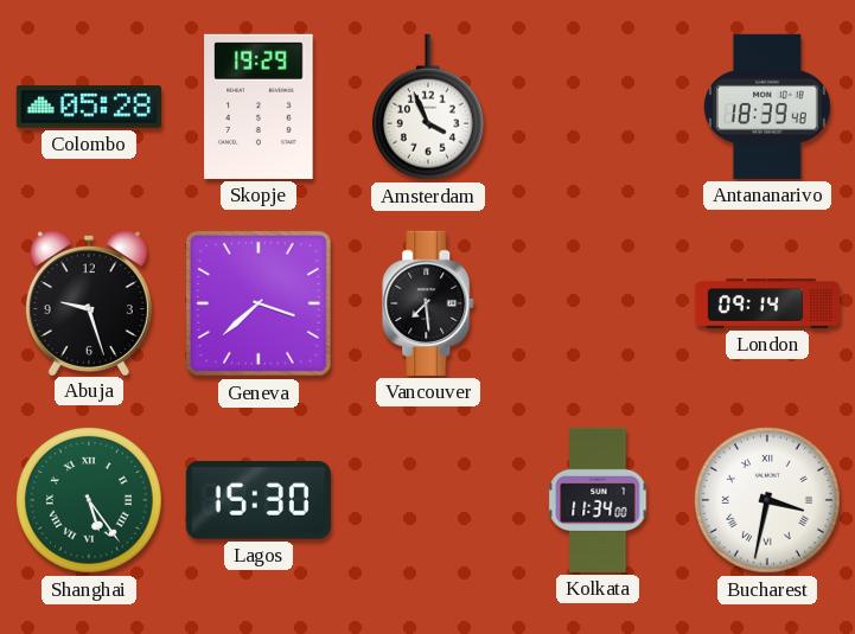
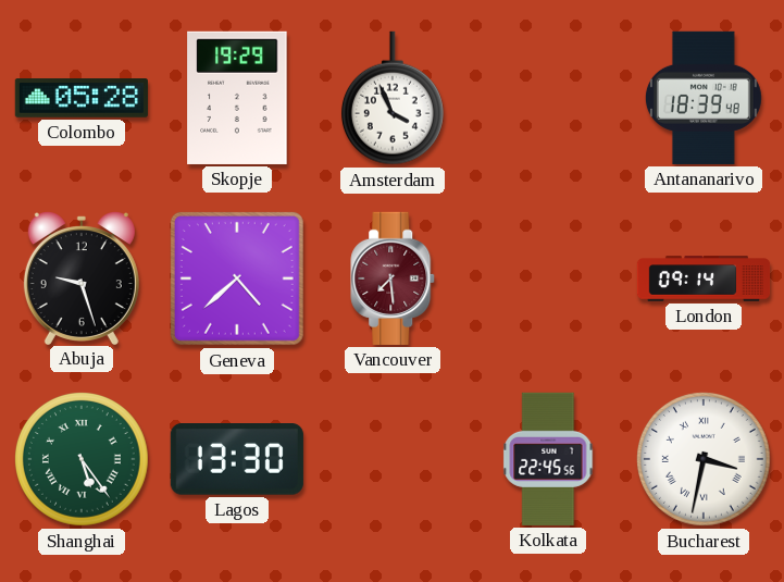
Geneva: 3:38 -> 4:38
Vancouver dial: black -> burgundy
Lagos: 15:30 -> 13:30
Kolkata: 11:34 -> 22:45
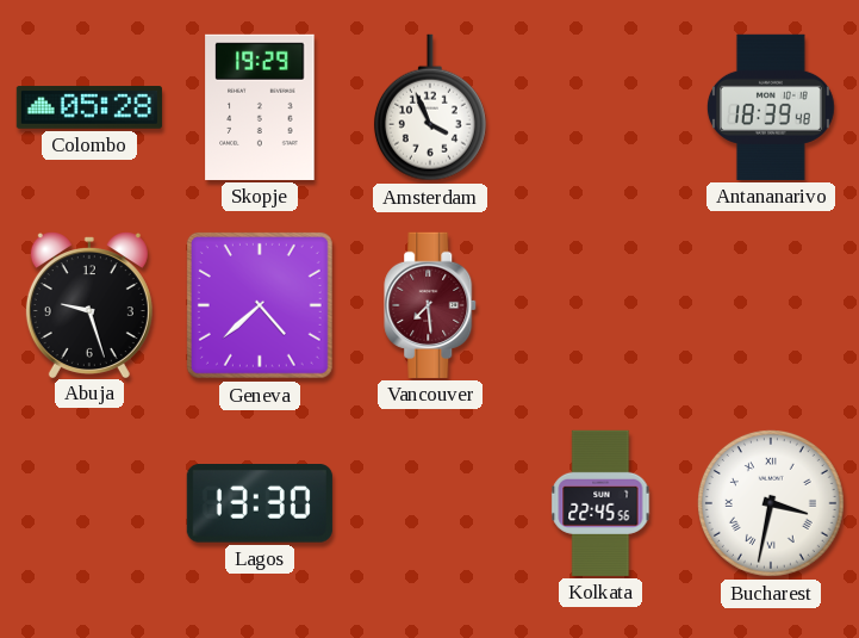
London: 09:14 -> none
Shanghai: 5:24 -> none
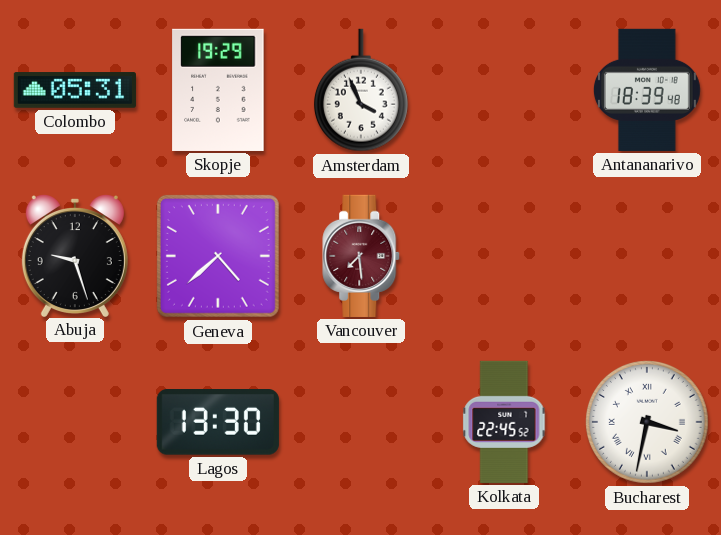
Colombo: 05:28 -> 05:31
Kolkata: 22:45:56 -> 22:45:52
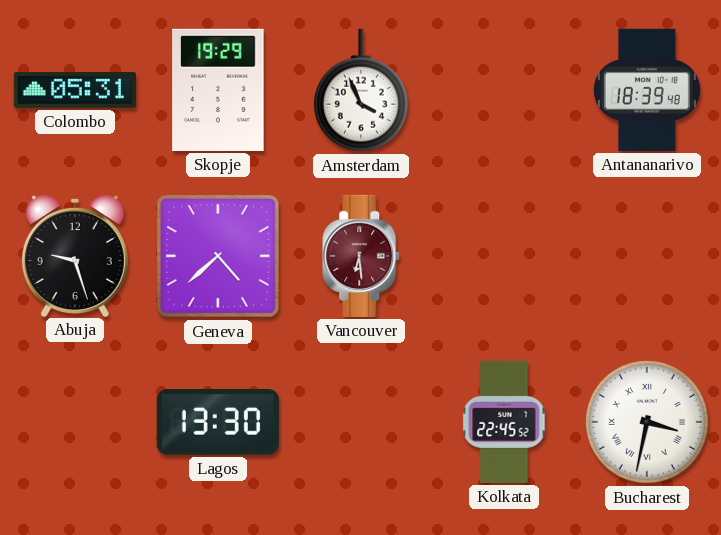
Vancouver: 7:29 -> 6:29
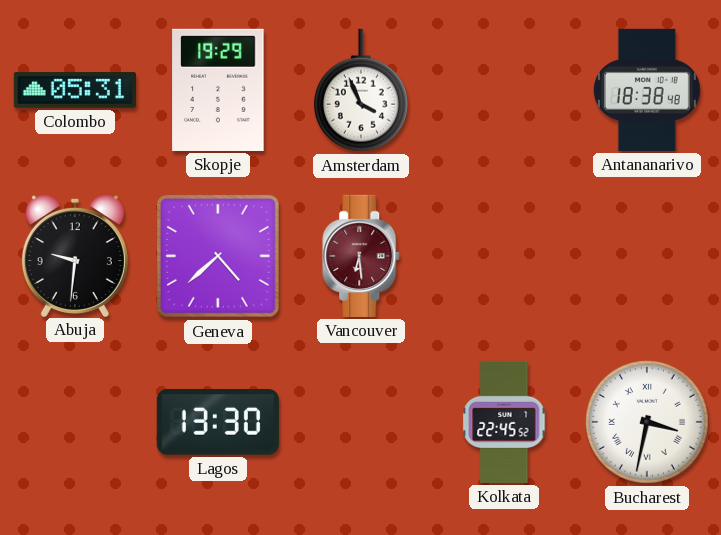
Antananarivo: 18:39 -> 18:38
Abuja: 9:27 -> 9:31
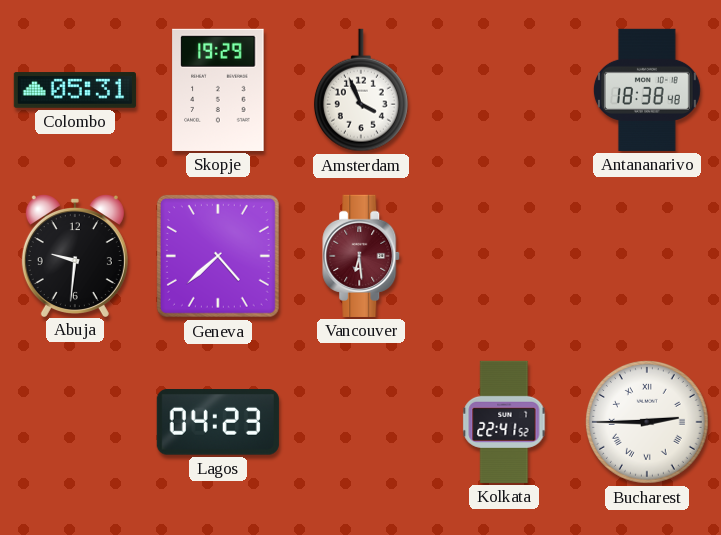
Lagos: 13:30 -> 04:23
Kolkata: 22:45 -> 22:41
Bucharest: 3:32 -> 2:45
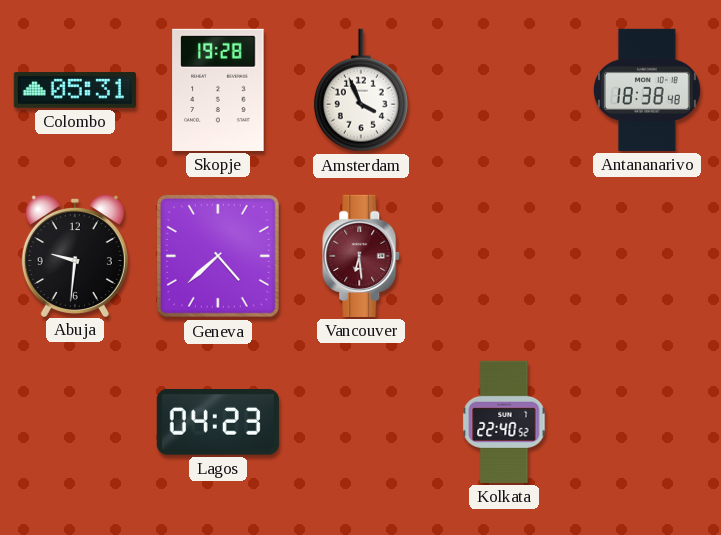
Skopje: 19:29 -> 19:28
Kolkata: 22:41 -> 22:40
Bucharest: 2:45 -> none
